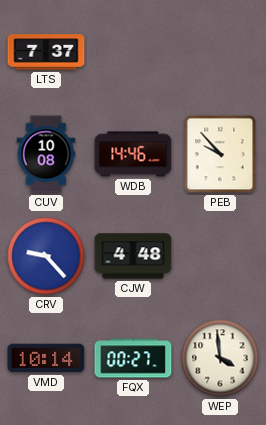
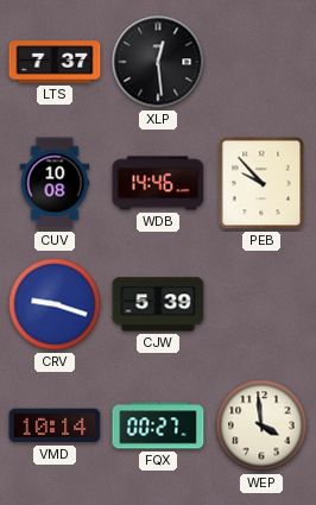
XLP: none -> 12:29
CRV: 9:23 -> 9:18
CJW: 4:48 -> 5:39
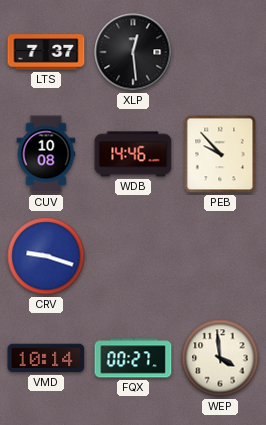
CJW: 5:39 -> none
